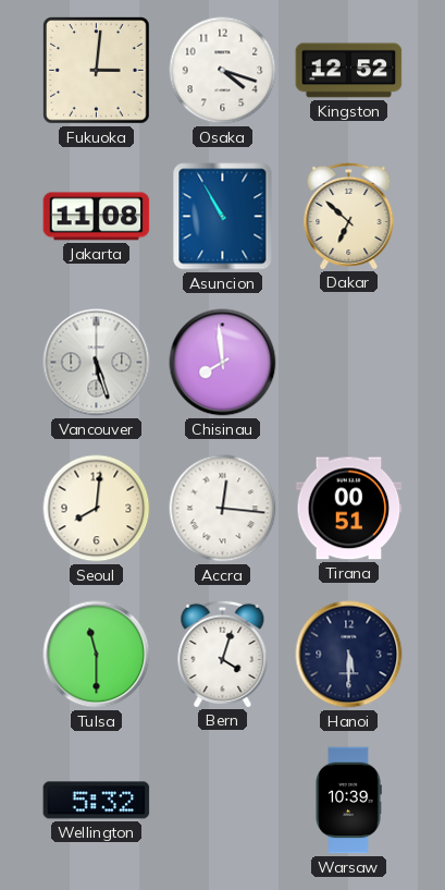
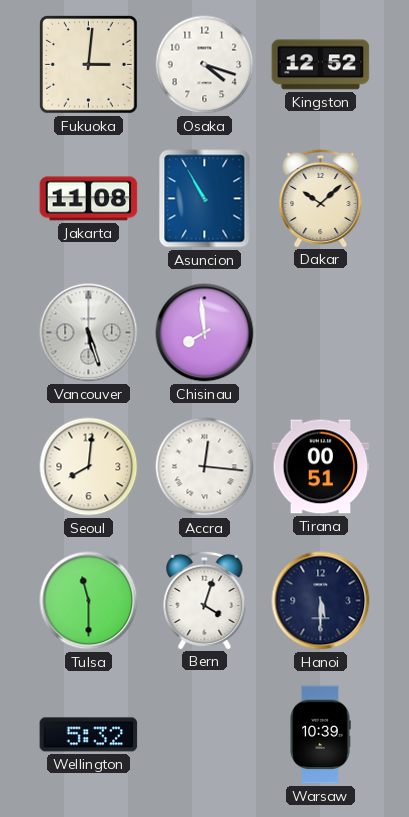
Dakar: 6:52 -> 10:08
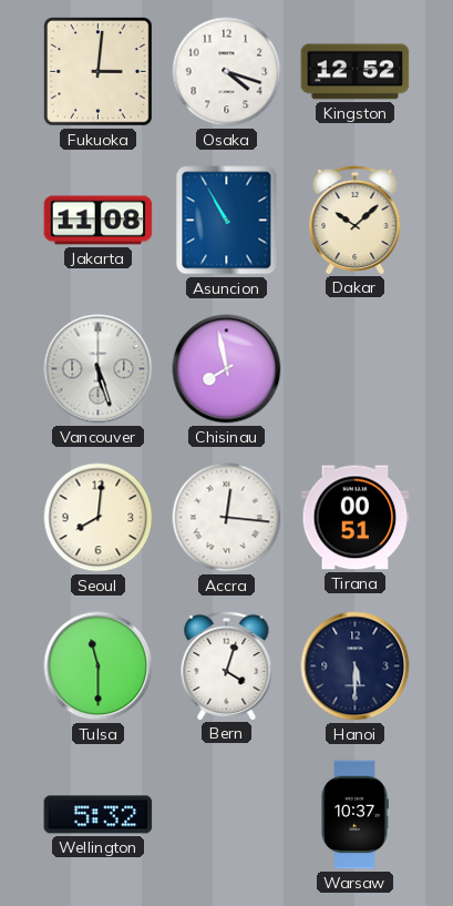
Chisinau: 7:59 -> 7:58
Warsaw: 10:39 -> 10:37
